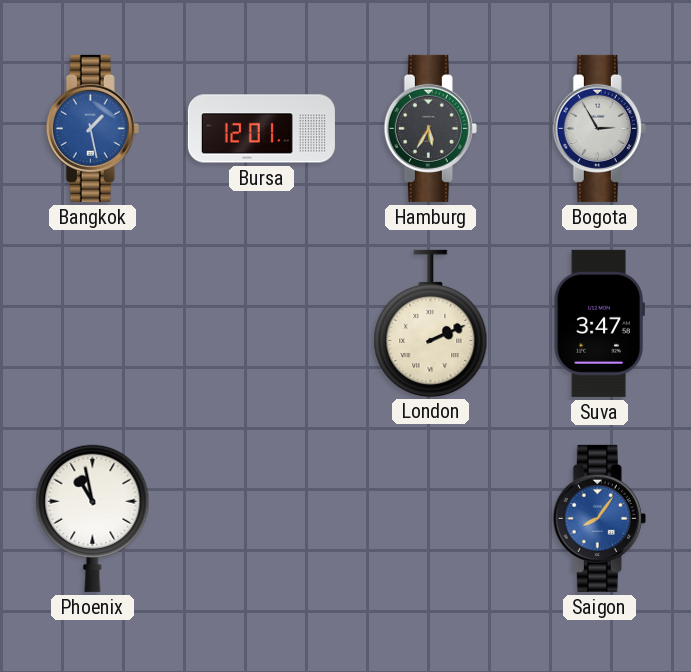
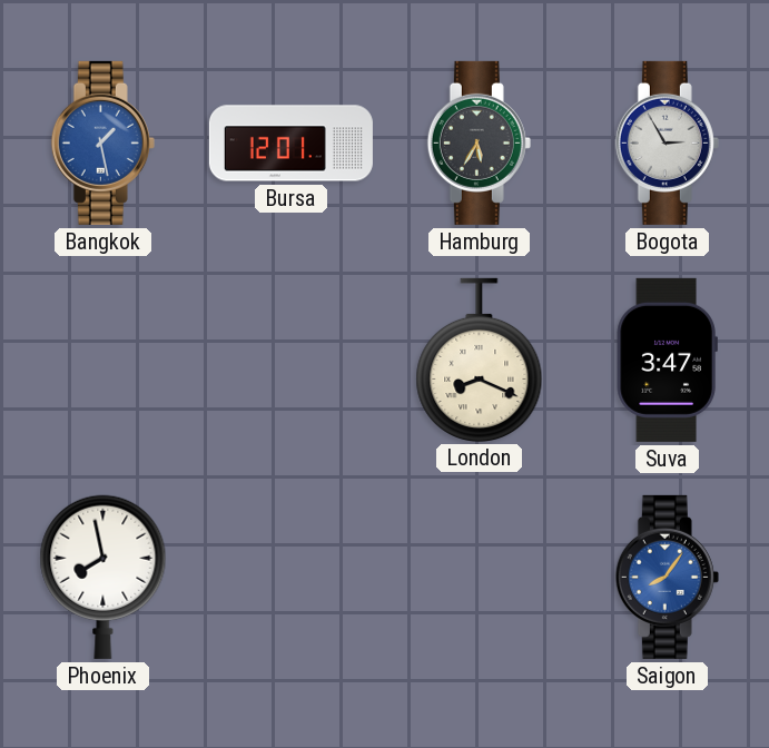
London: 2:11 -> 8:19
Phoenix: 10:58 -> 7:58
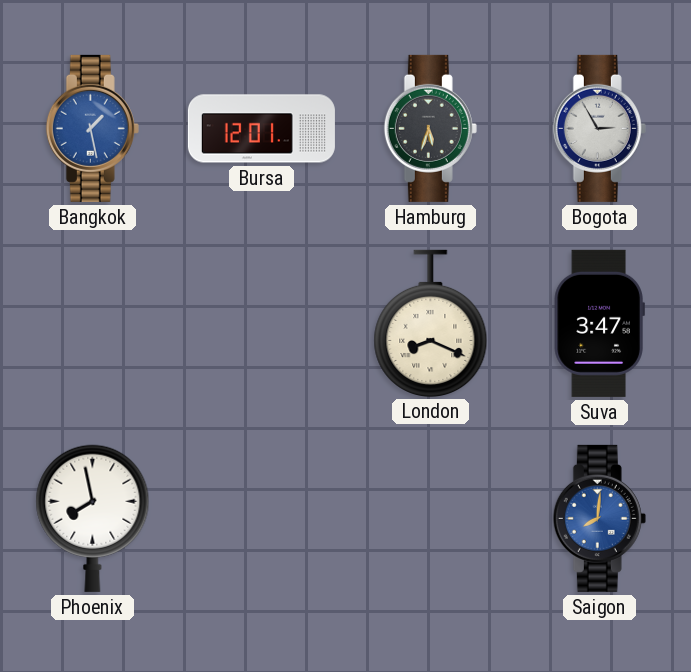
Hamburg: 5:35 -> 5:33
Saigon: 8:06 -> 8:01
